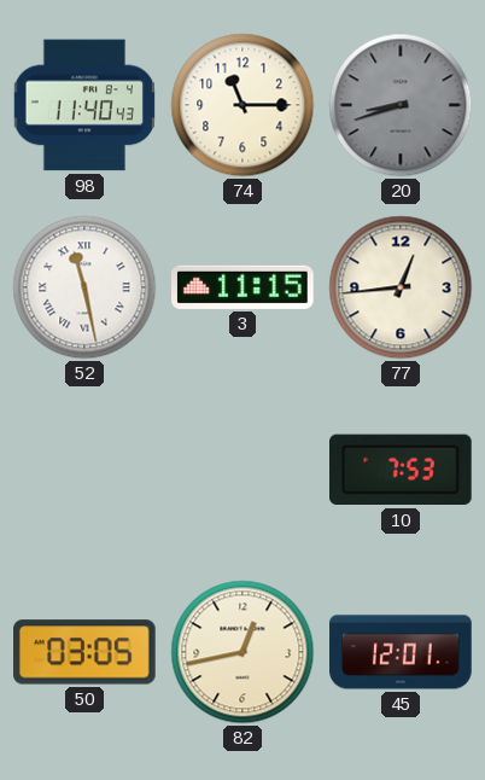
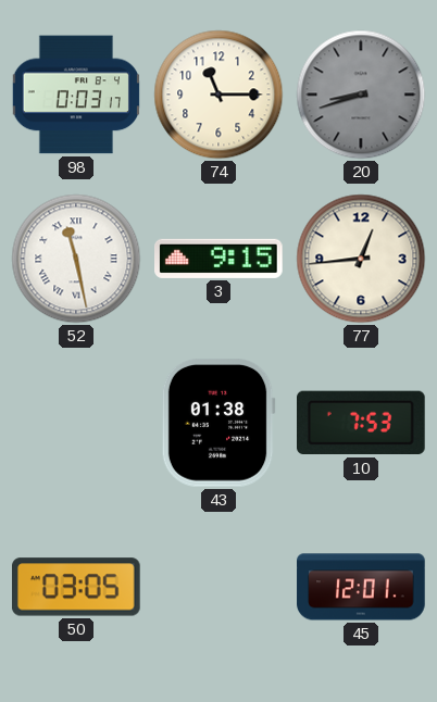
98: 11:40 -> 0:03
3: 11:15 -> 9:15
43: none -> 01:38
82: 12:43 -> none
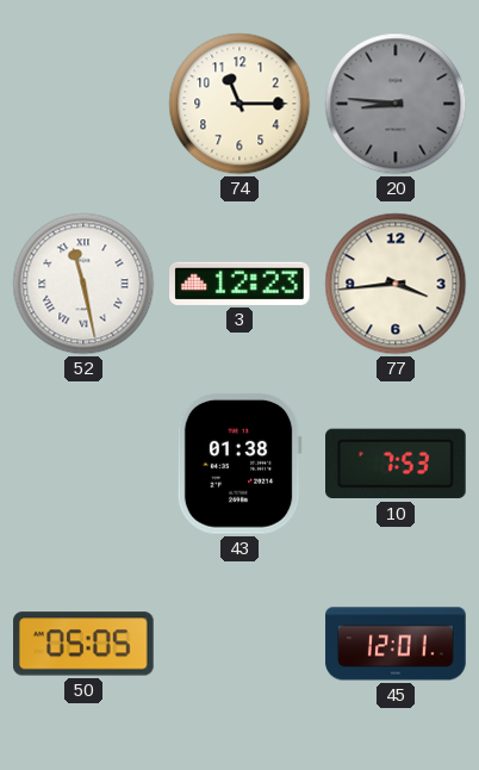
98: 0:03 -> none
20: 8:42 -> 8:46
3: 9:15 -> 12:23
77: 12:44 -> 3:44
50: 03:05 -> 05:05
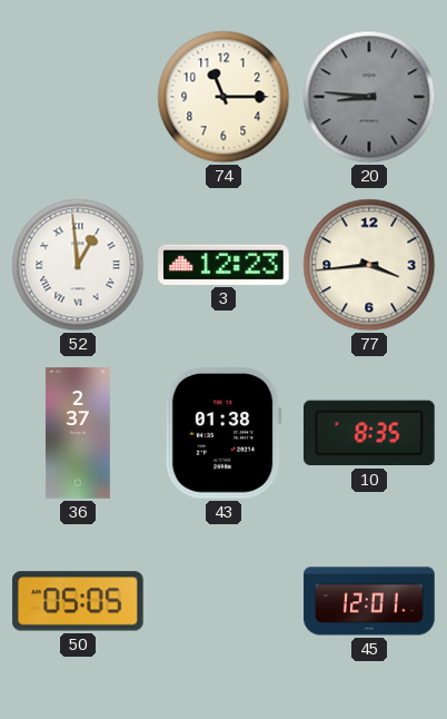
52: 11:28 -> 12:59
36: none -> 2:37
10: 7:53 -> 8:35
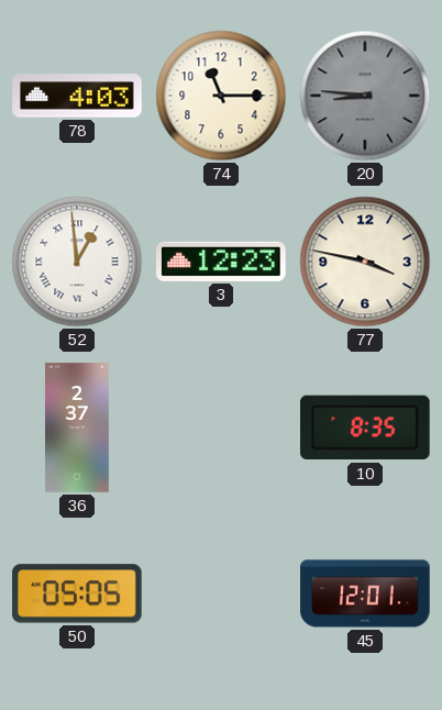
78: none -> 4:03
77: 3:44 -> 3:47
43: 01:38 -> none
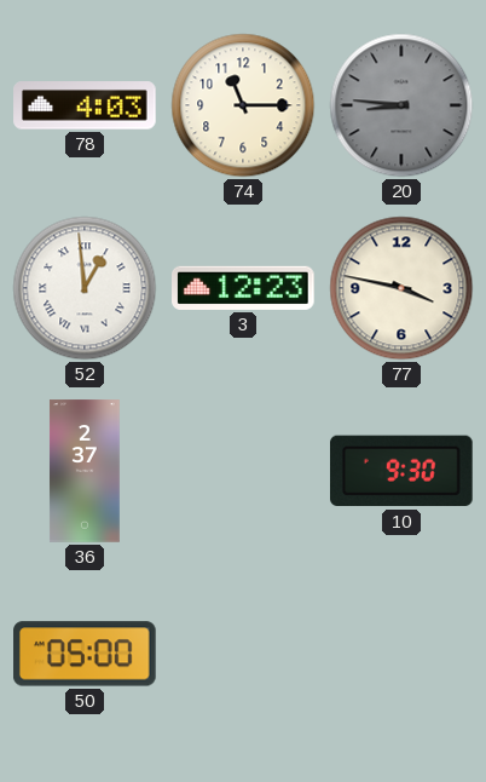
10: 8:35 -> 9:30
50: 05:05 -> 05:00
45: 12:01 -> none
